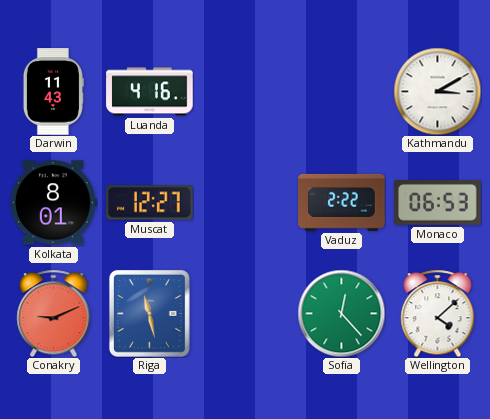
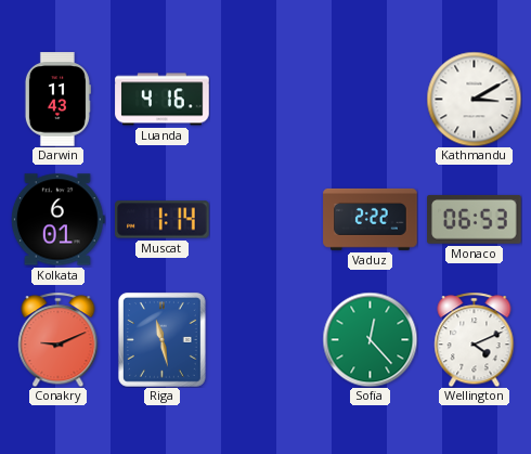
Kolkata: 8:01 -> 6:01
Muscat: 12:27 -> 1:14
Wellington: 4:08 -> 4:11
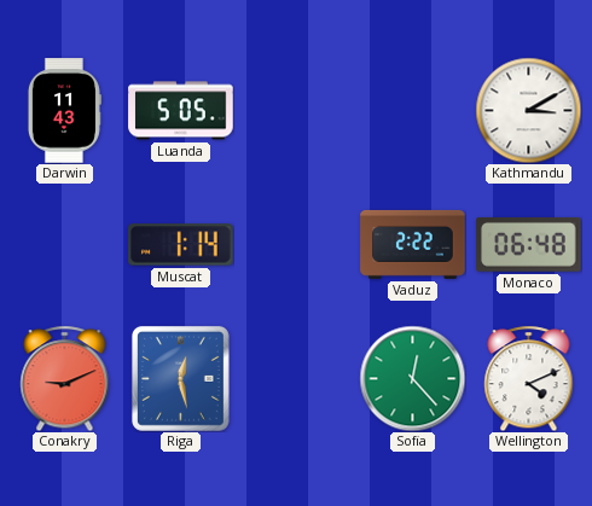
Luanda: 4:16 -> 5:05
Kolkata: 6:01 -> none
Monaco: 06:53 -> 06:48
Riga: 11:28 -> 12:28
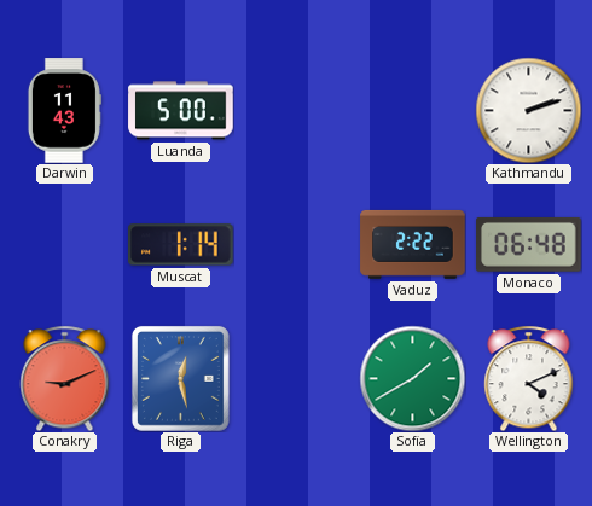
Luanda: 5:05 -> 5:00
Kathmandu: 3:10 -> 2:12
Sofia: 12:23 -> 1:40
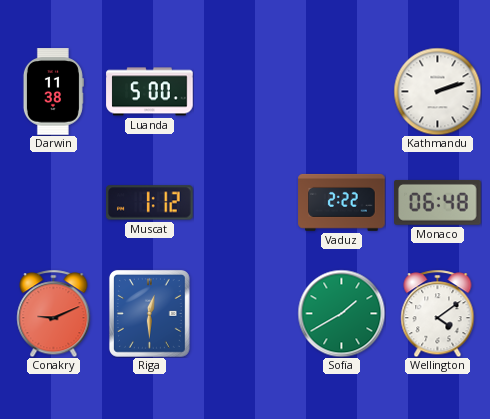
Darwin: 11:43 -> 11:38
Muscat: 1:14 -> 1:12
Riga: 12:28 -> 12:30
Wellington: 4:11 -> 4:09
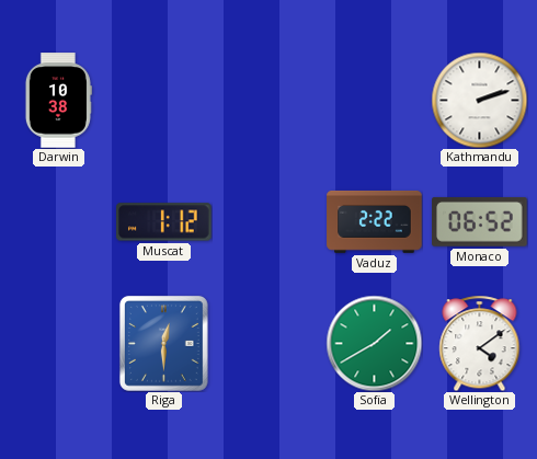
Darwin: 11:38 -> 10:38
Luanda: 5:00 -> none
Monaco: 06:48 -> 06:52
Conakry: 9:11 -> none
